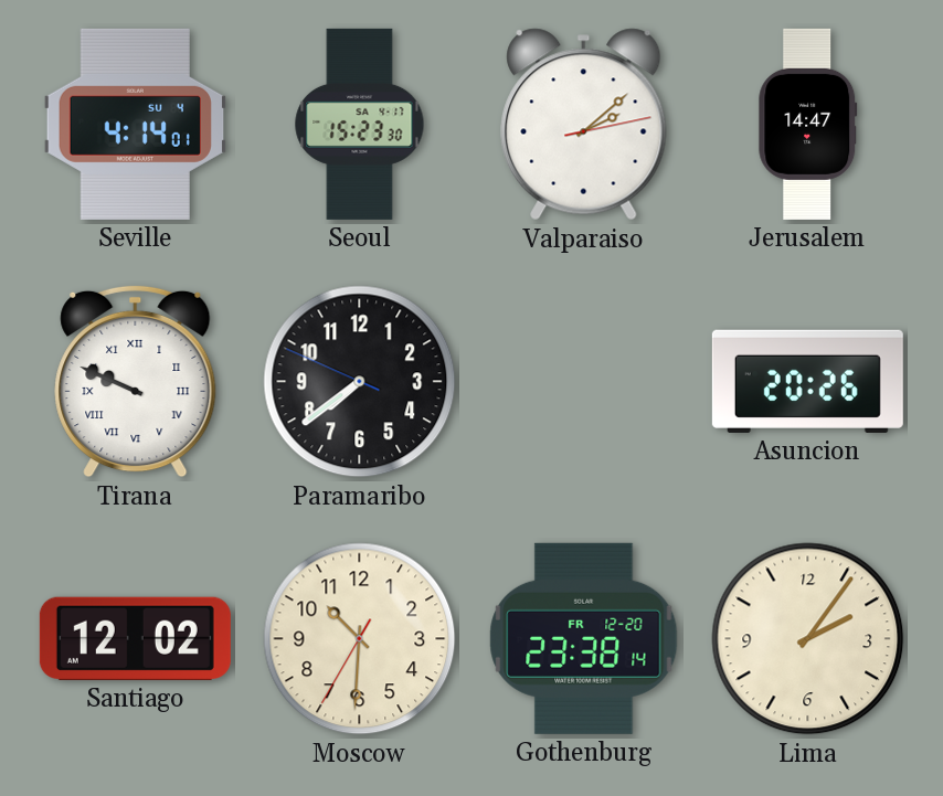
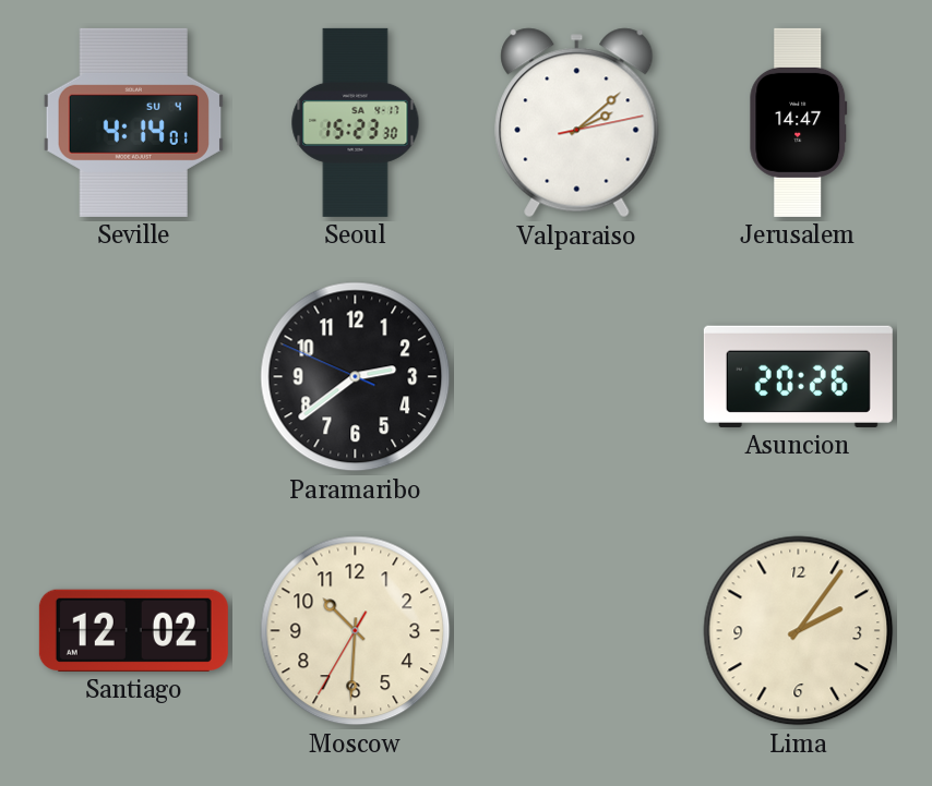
Tirana: 9:49 -> none
Paramaribo: 7:38 -> 2:38
Gothenburg: 23:38 -> none
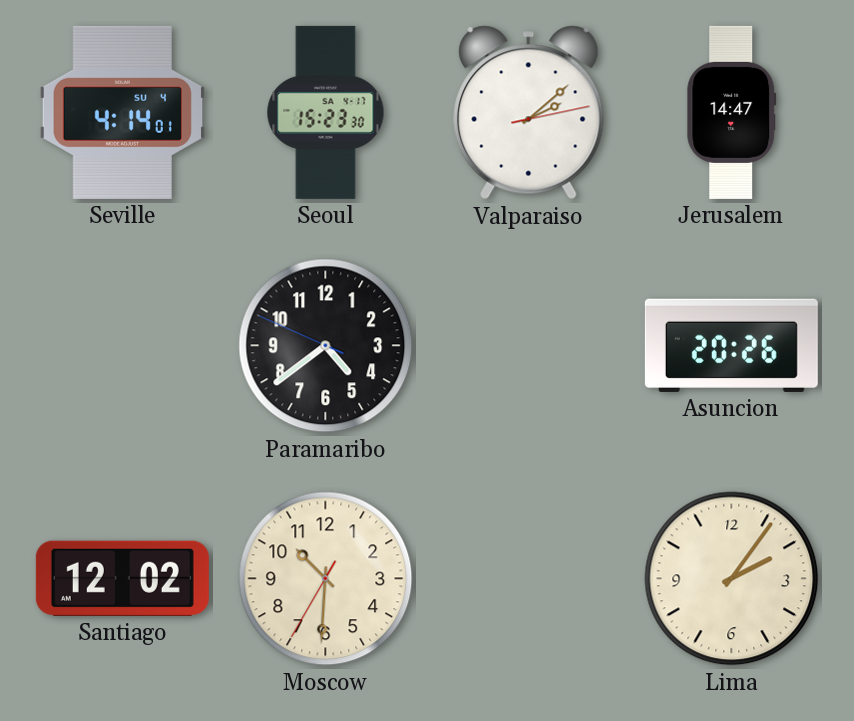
Paramaribo: 2:38 -> 4:38
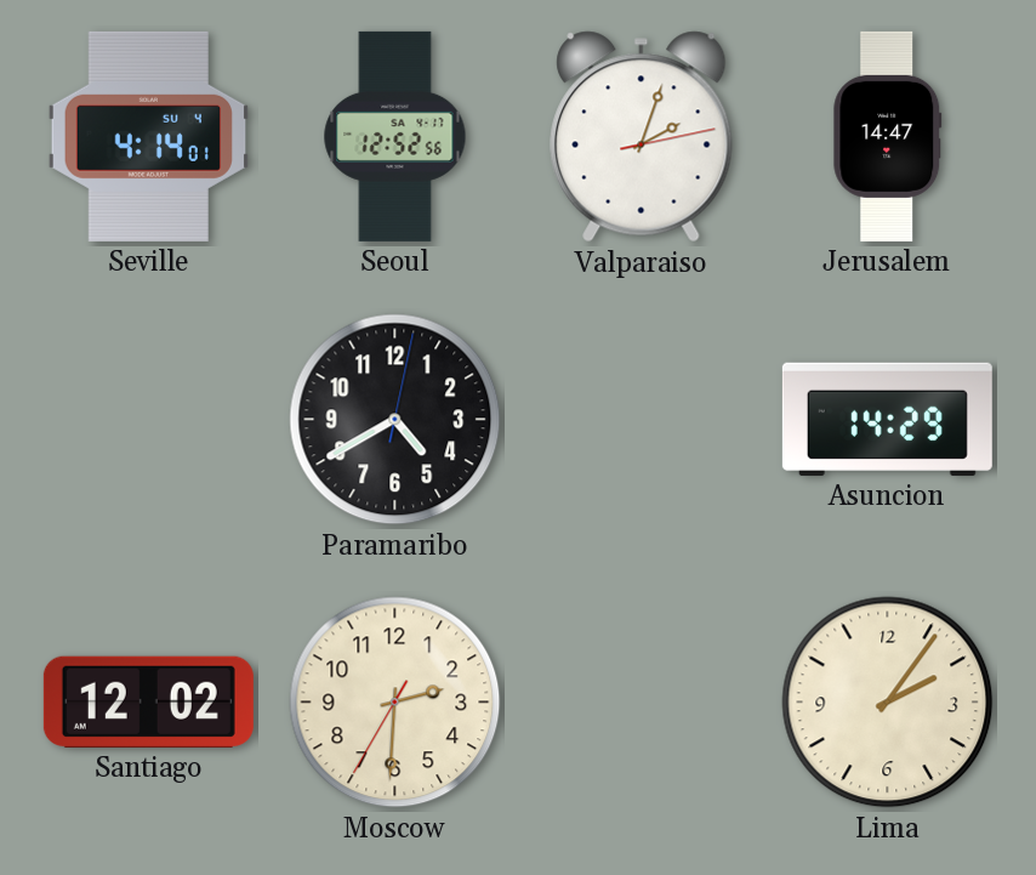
Seoul: 15:23 -> 12:52
Valparaiso: 2:08 -> 2:03
Paramaribo: 4:38 -> 4:40
Asuncion: 20:26 -> 14:29
Moscow: 10:30 -> 2:30
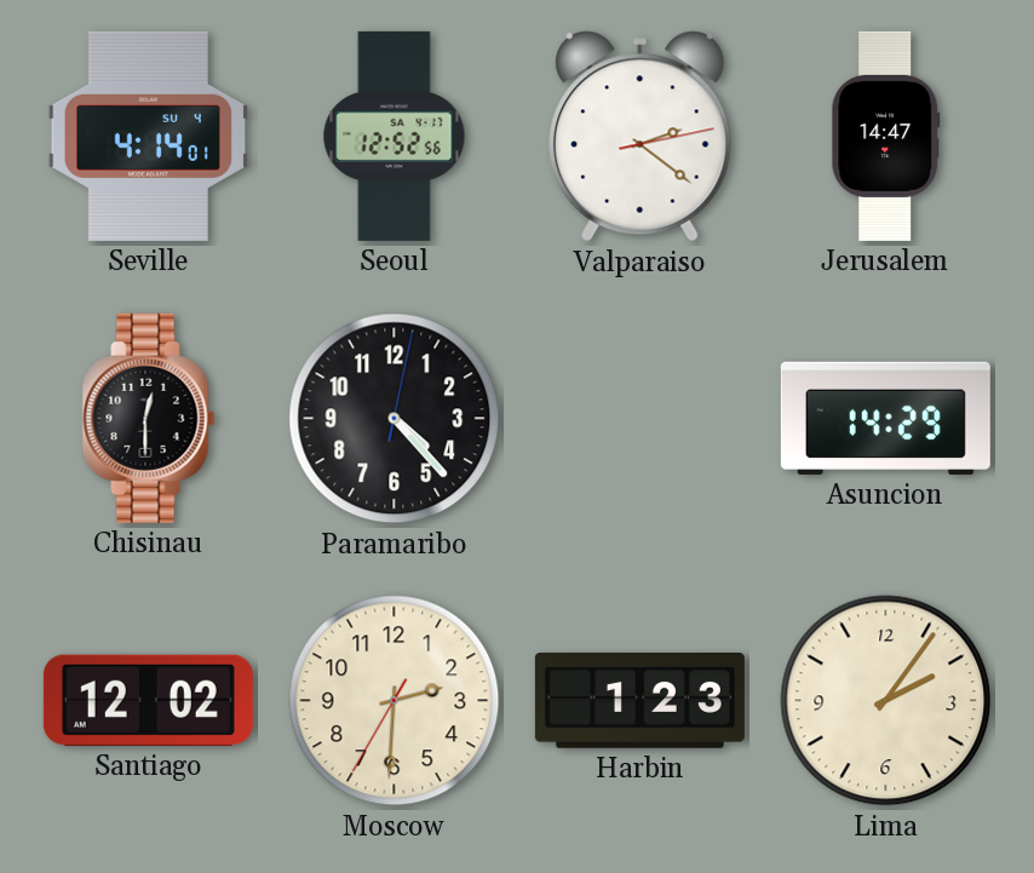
Valparaiso: 2:03 -> 2:21
Chisinau: none -> 12:30
Paramaribo: 4:40 -> 4:23
Harbin: none -> 1:23
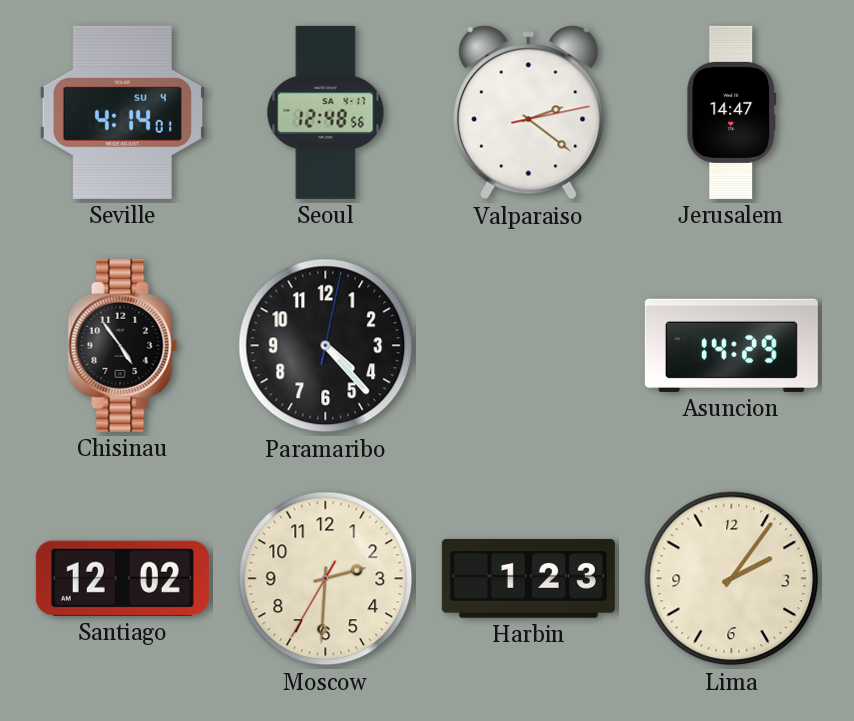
Seoul: 12:52 -> 12:48
Chisinau: 12:30 -> 4:54
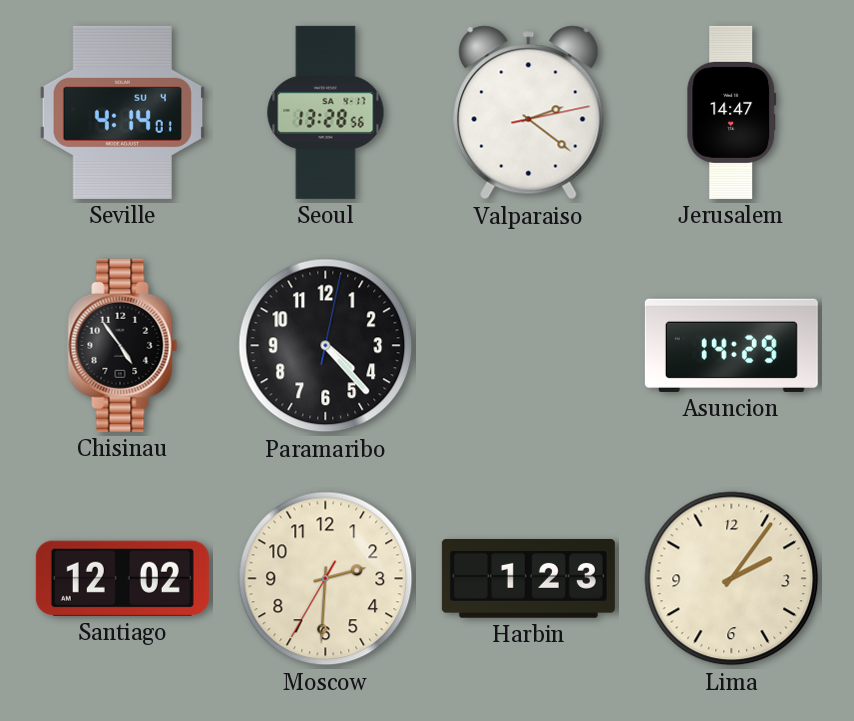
Seoul: 12:48 -> 13:28
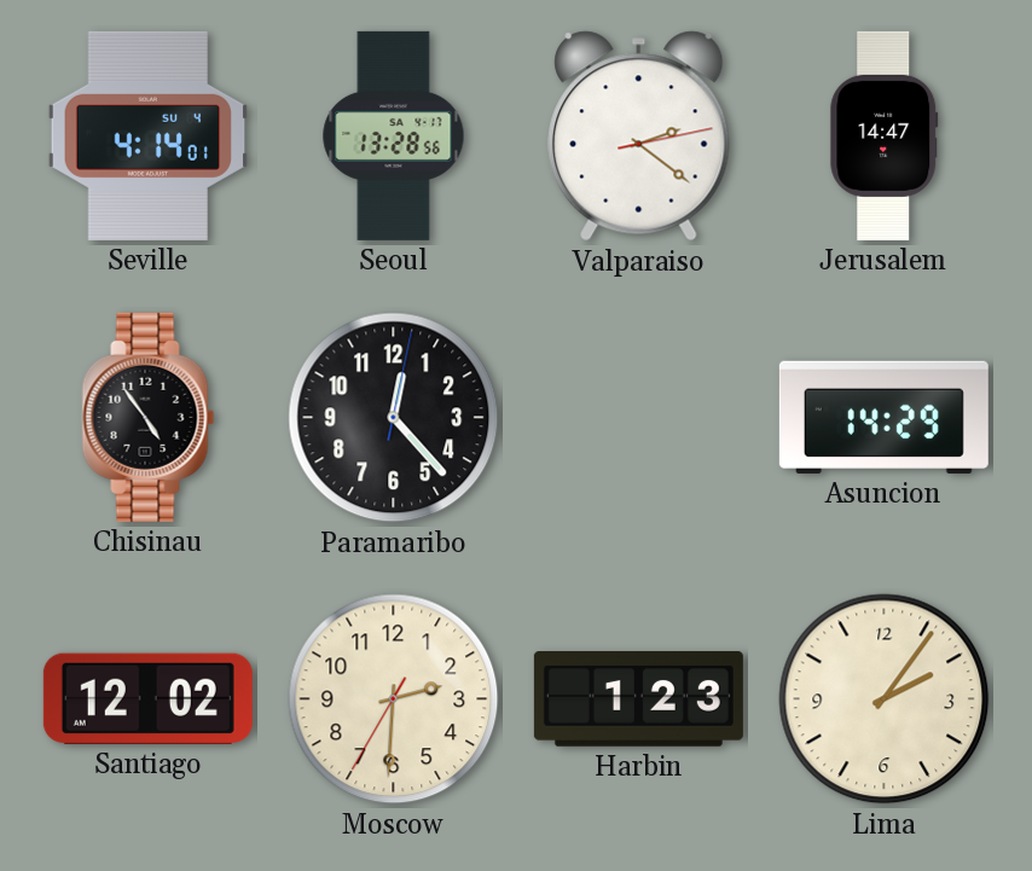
Paramaribo: 4:23 -> 12:23
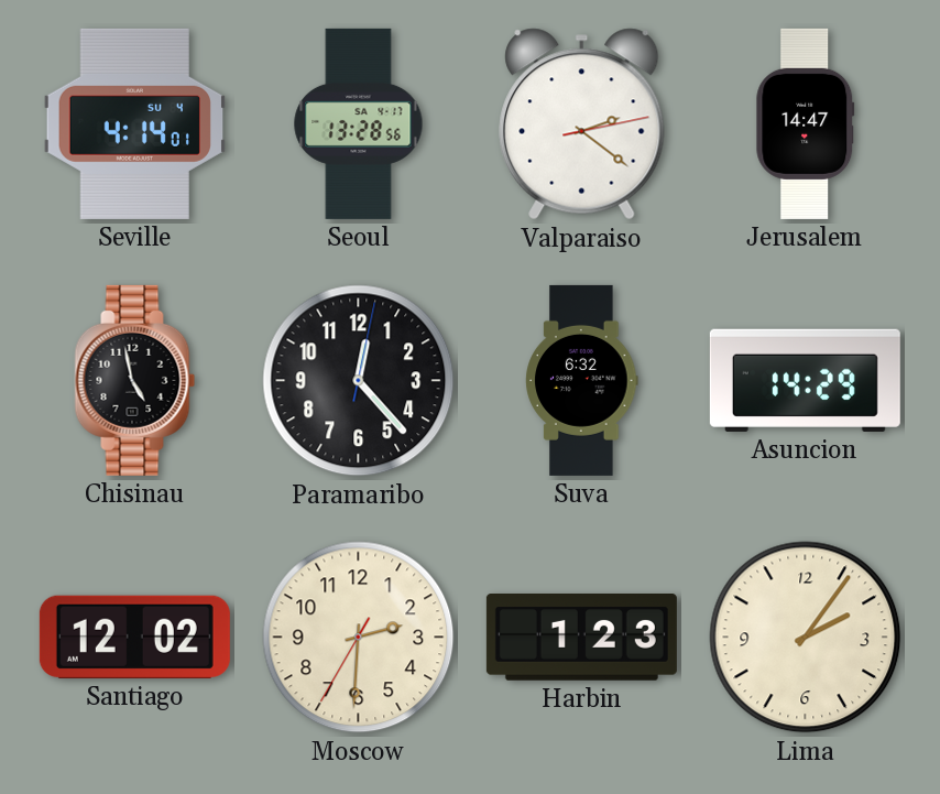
Chisinau: 4:54 -> 4:58
Suva: none -> 6:32
